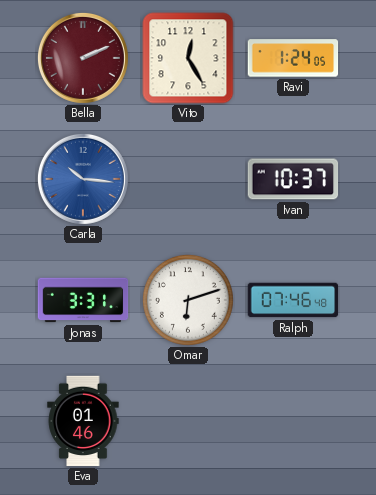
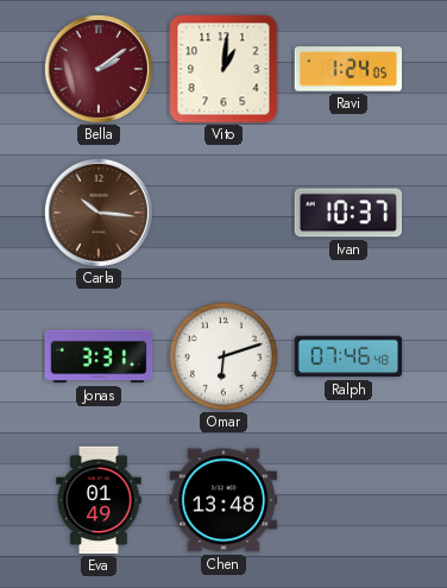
Bella: 2:11 -> 2:09
Vito: 12:25 -> 1:01
Carla dial: blue -> brown
Eva: 01:46 -> 01:49
Chen: none -> 13:48
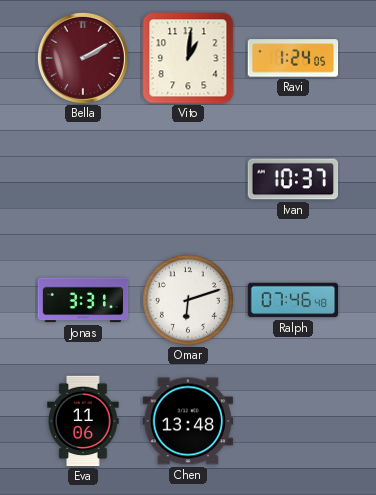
Bella: 2:09 -> 2:10
Carla: 10:16 -> none
Eva: 01:49 -> 11:06
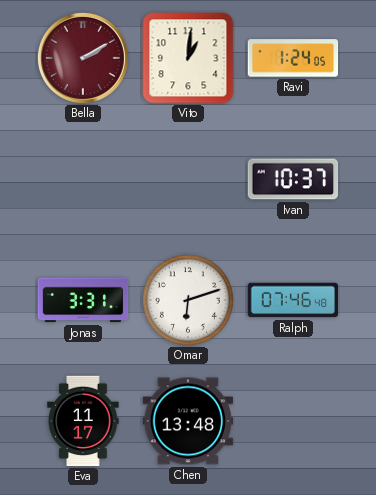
Eva: 11:06 -> 11:17
